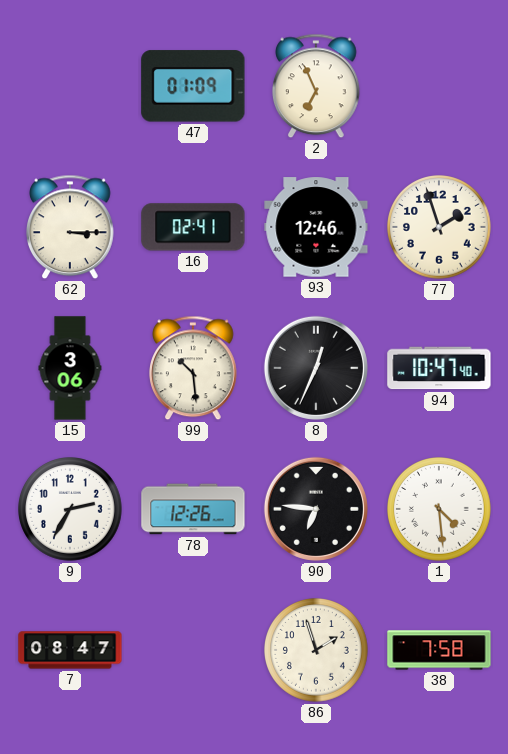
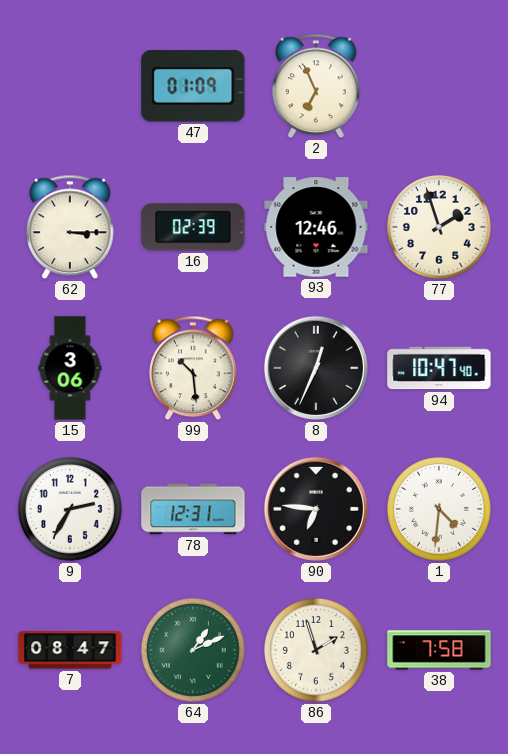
16: 02:41 -> 02:39
78: 12:26 -> 12:31
1: 4:29 -> 4:31
64: none -> 1:11
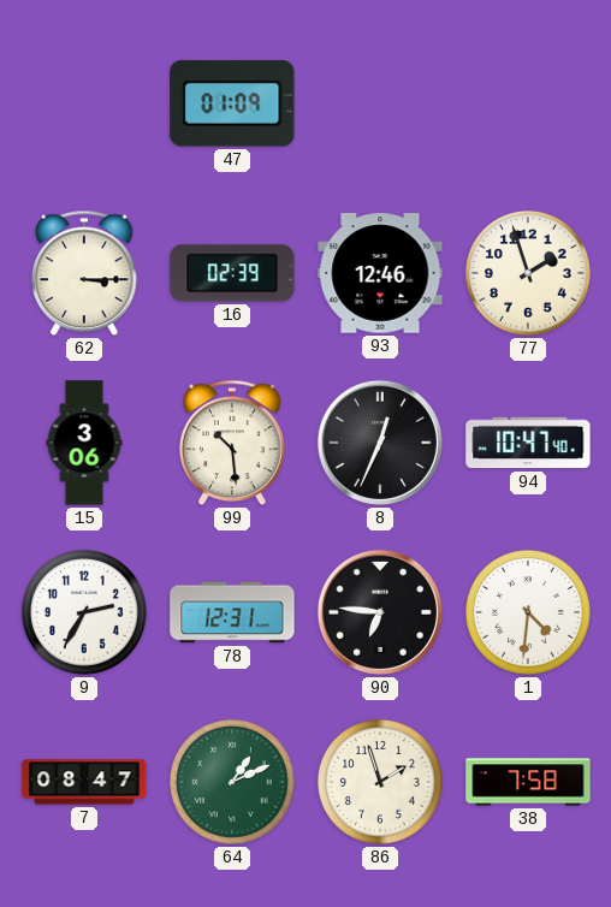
2: 6:56 -> none
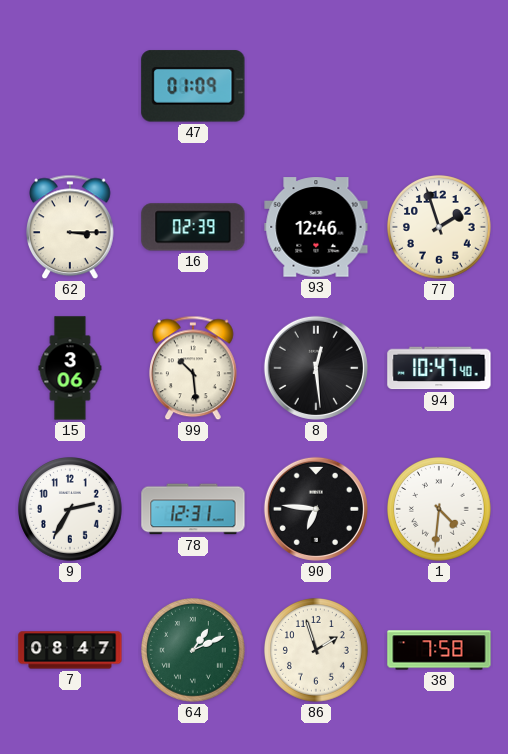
8: 12:34 -> 12:29
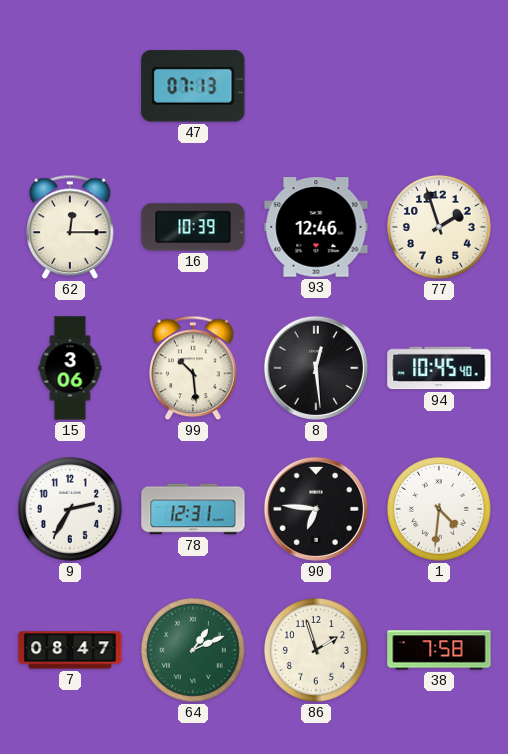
47: 01:09 -> 07:13
62: 3:15 -> 12:15
16: 02:39 -> 10:39
94: 10:47 -> 10:45
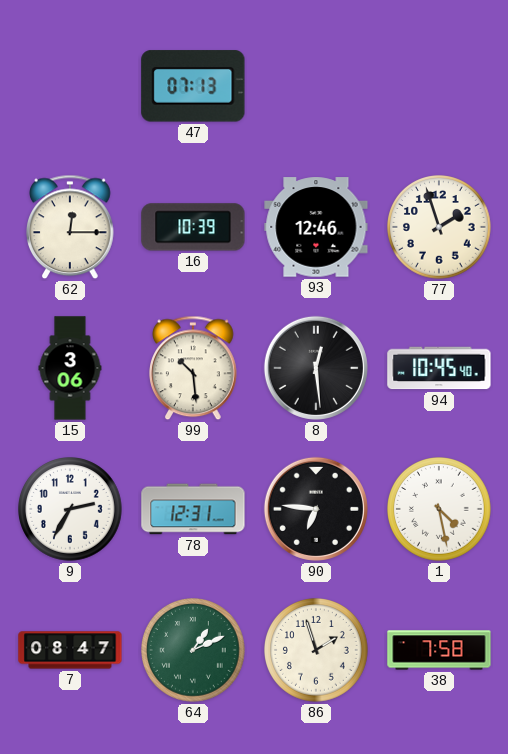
1: 4:31 -> 4:28
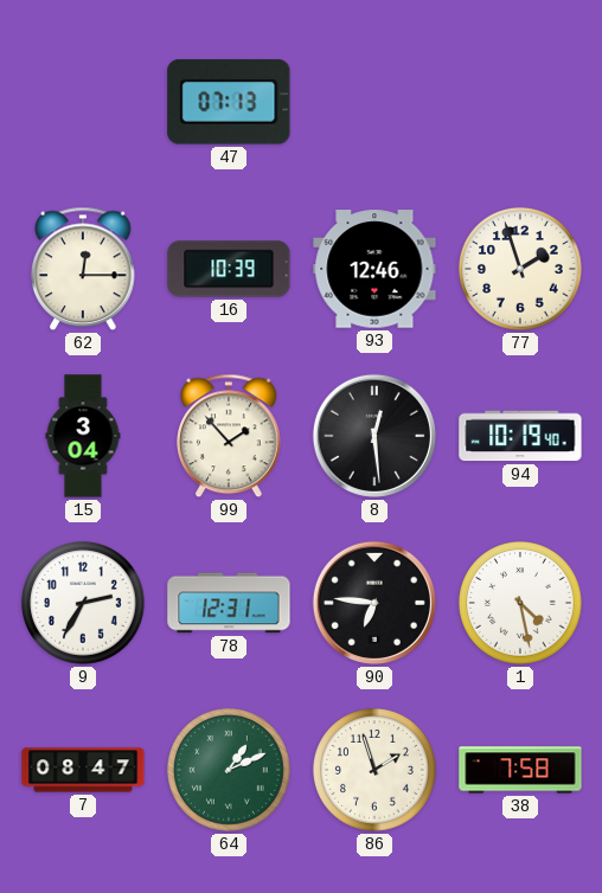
15: 3:06 -> 3:04
99: 10:29 -> 1:53
94: 10:45 -> 10:19
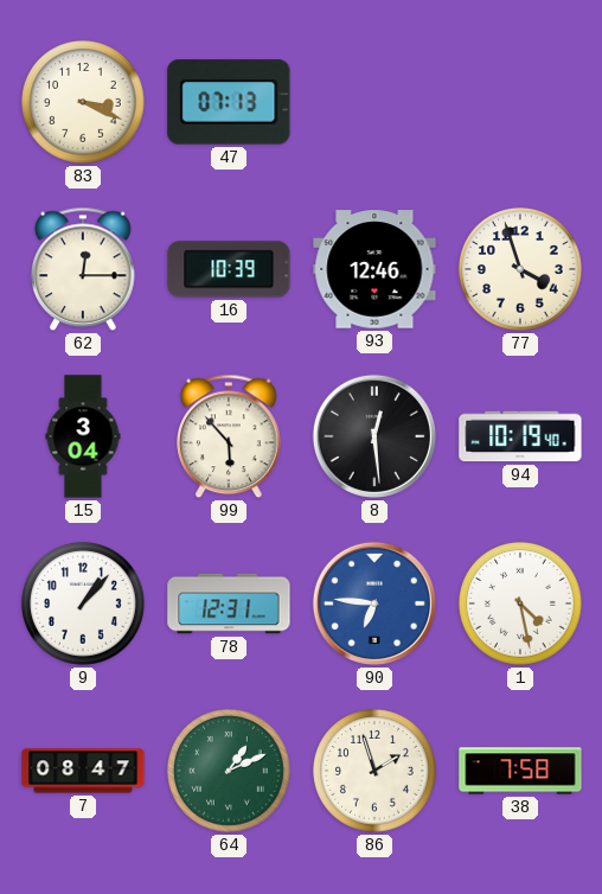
83: none -> 3:19
77: 1:57 -> 3:57
99: 1:53 -> 5:53
9: 2:35 -> 1:07
90 dial: black -> blue
